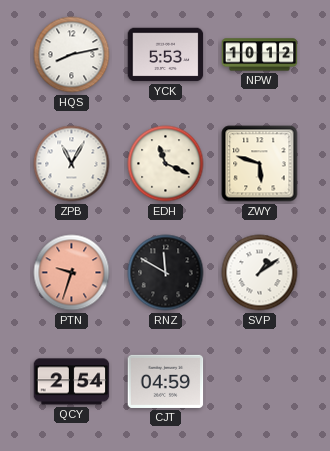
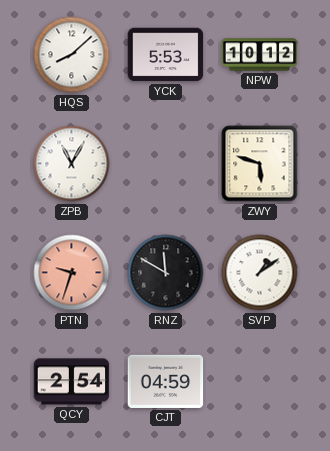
HQS: 8:13 -> 8:08
EDH: 11:19 -> none
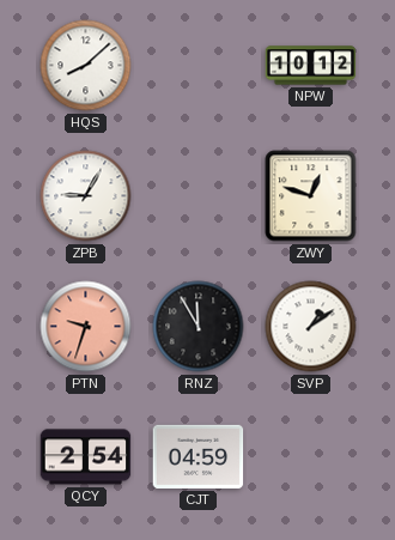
YCK: 5:53 -> none
ZPB: 11:05 -> 9:05
ZWY: 5:48 -> 12:48
RNZ: 11:50 -> 11:55
